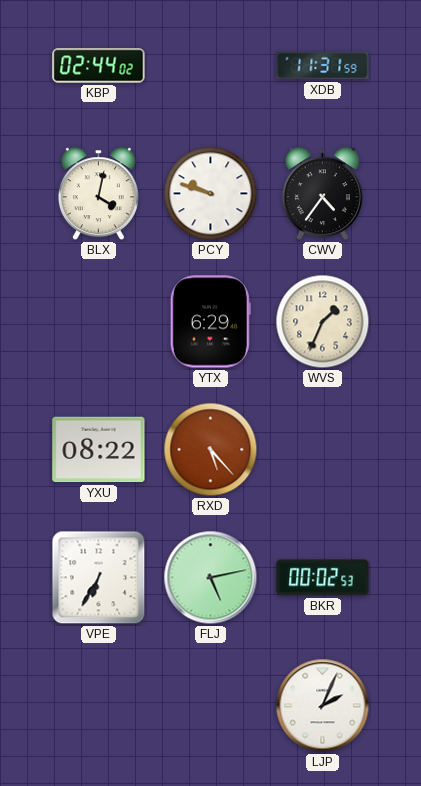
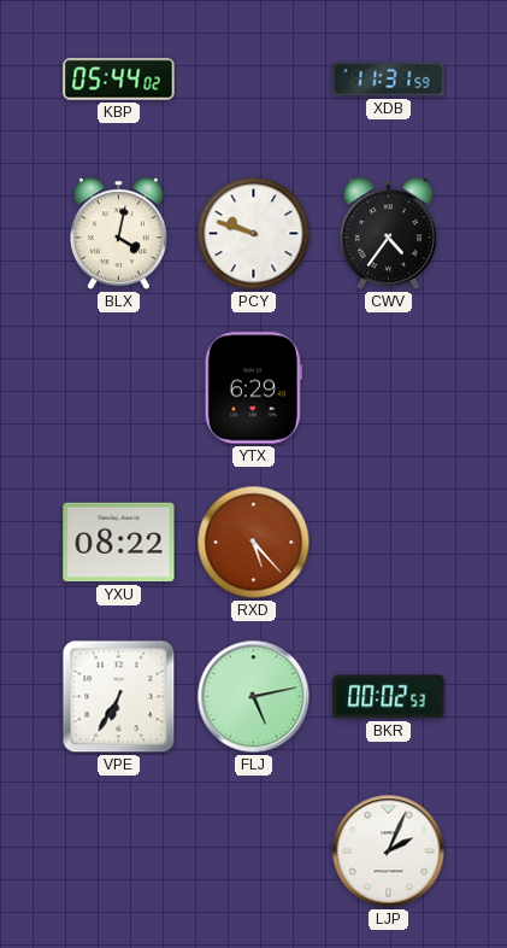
KBP: 02:44 -> 05:44
WVS: 1:34 -> none
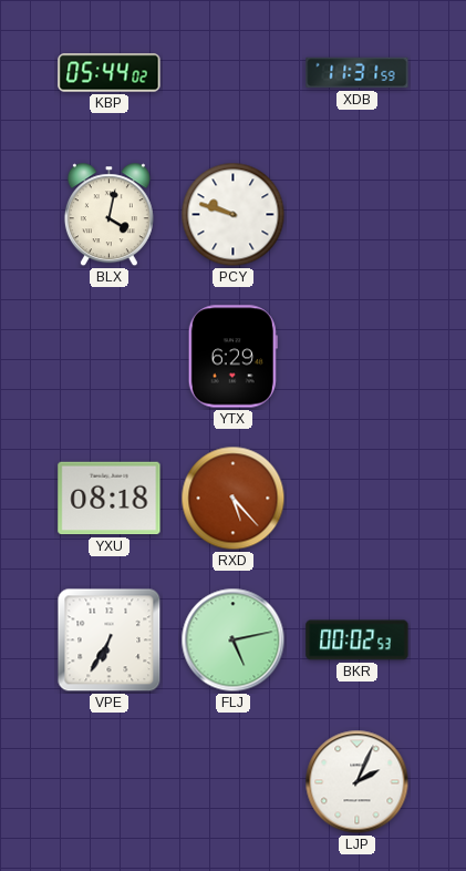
CWV: 4:36 -> none
YXU: 08:22 -> 08:18
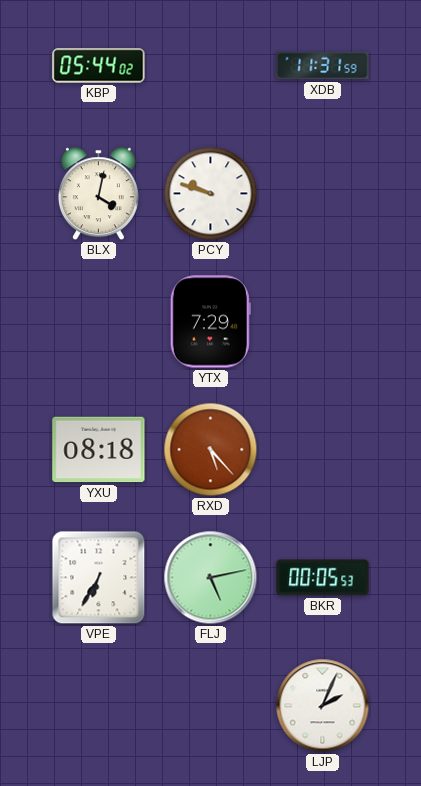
YTX: 6:29 -> 7:29
BKR: 00:02 -> 00:05
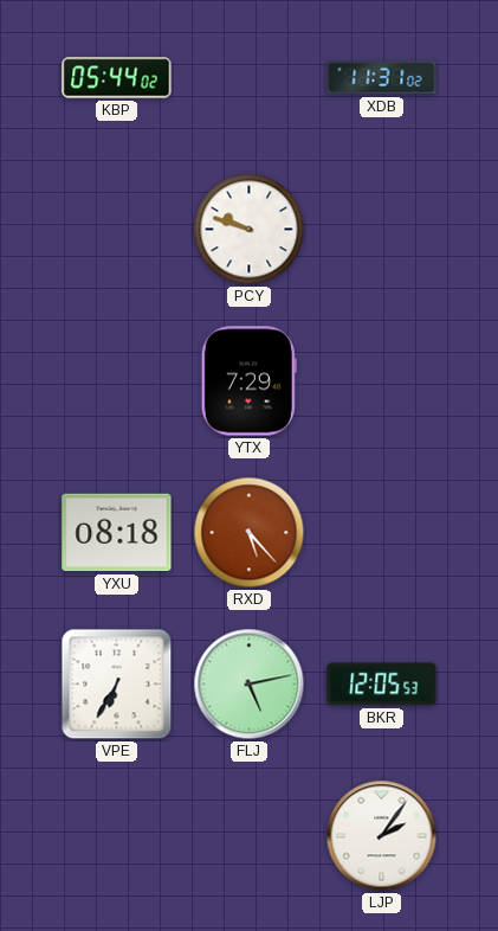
XDB: 11:31:59 -> 11:31:02
BLX: 4:02 -> none
BKR: 00:05 -> 12:05
LJP: 2:04 -> 2:06
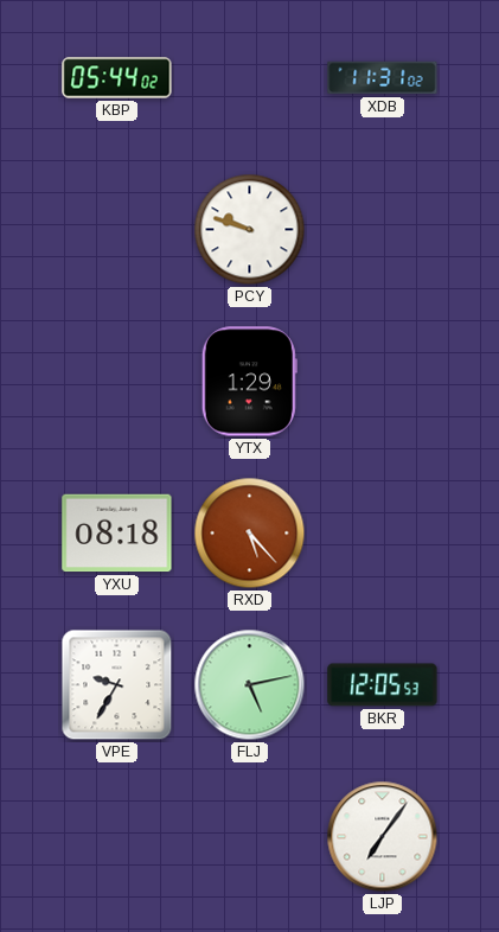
YTX: 7:29 -> 1:29
VPE: 6:35 -> 9:35
LJP: 2:06 -> 7:06
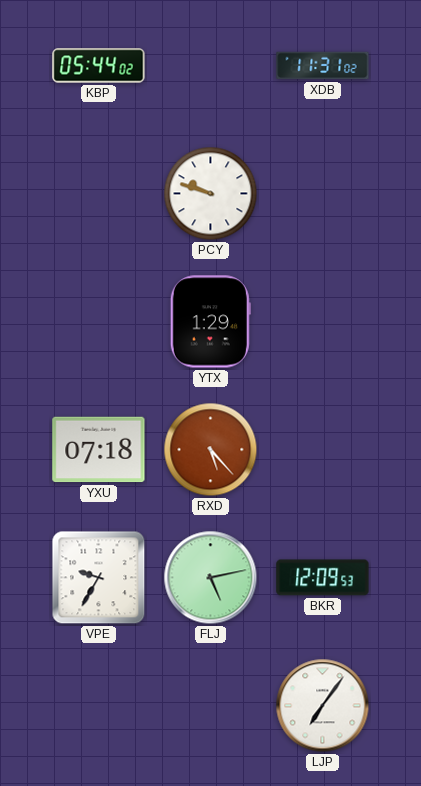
YXU: 08:18 -> 07:18
BKR: 12:05 -> 12:09
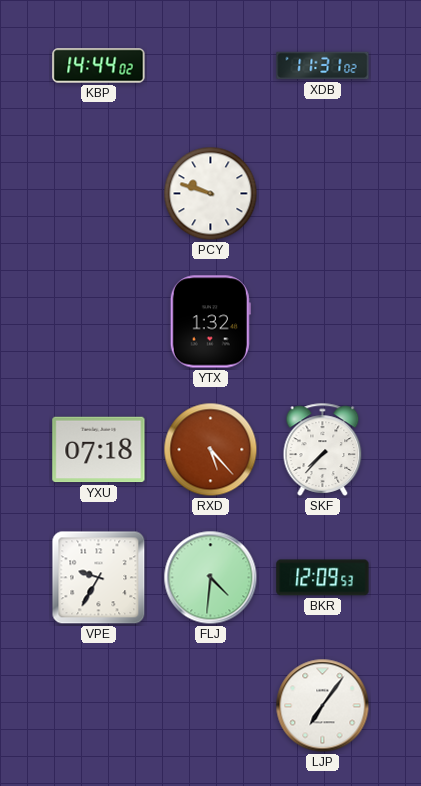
KBP: 05:44 -> 14:44
YTX: 1:29 -> 1:32
SKF: none -> 7:37
FLJ: 5:13 -> 4:31
